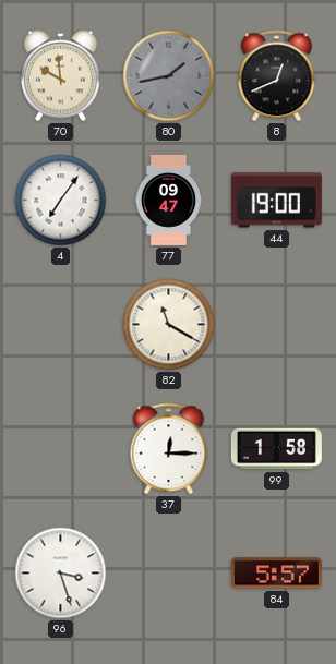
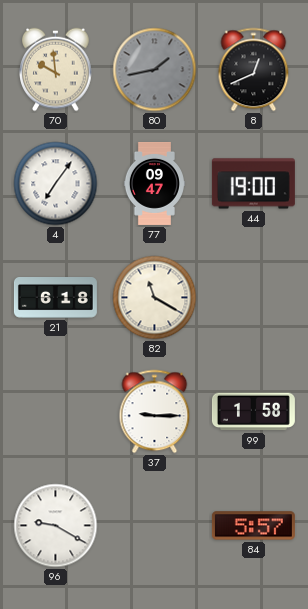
21: none -> 6:18
37: 12:15 -> 9:15
96: 3:27 -> 9:20
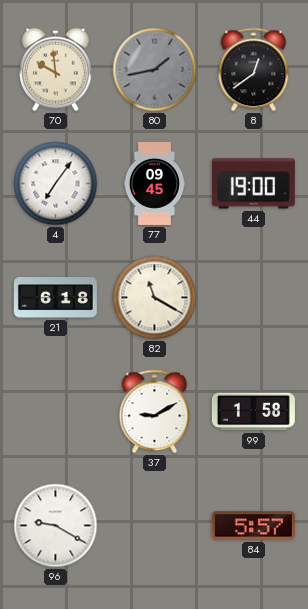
8: 12:41 -> 12:39
77: 09:47 -> 09:45
37: 9:15 -> 9:10
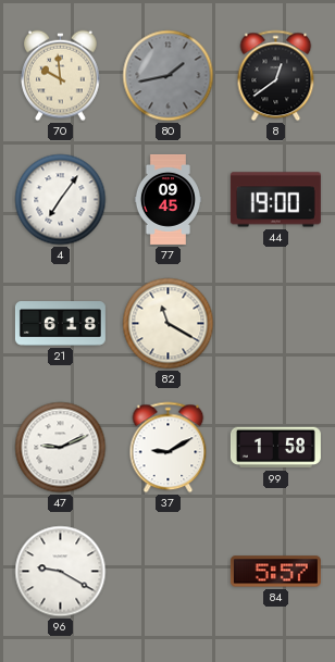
47: none -> 9:11
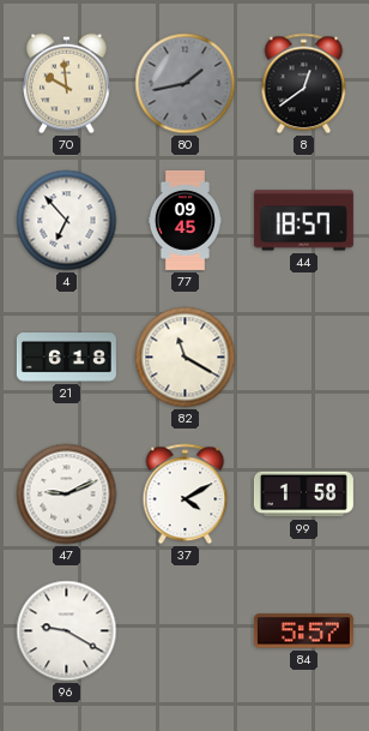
4: 7:06 -> 6:53
44: 19:00 -> 18:57
37: 9:10 -> 4:10
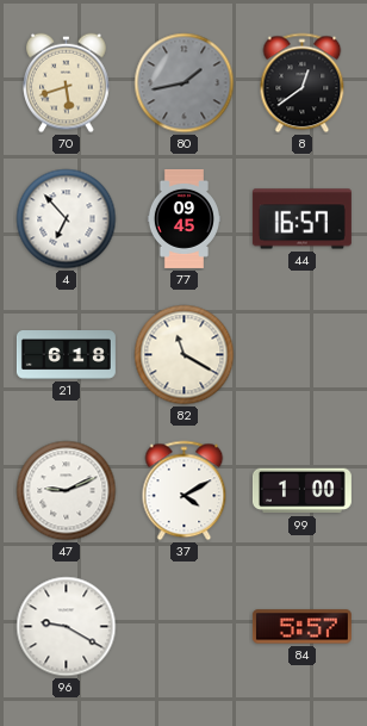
70: 9:59 -> 5:42
44: 18:57 -> 16:57
99: 1:58 -> 1:00
